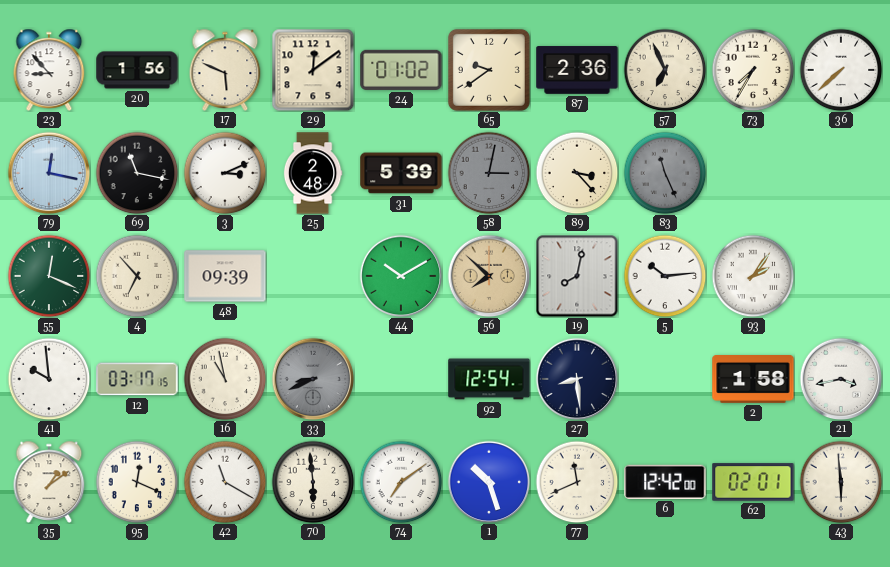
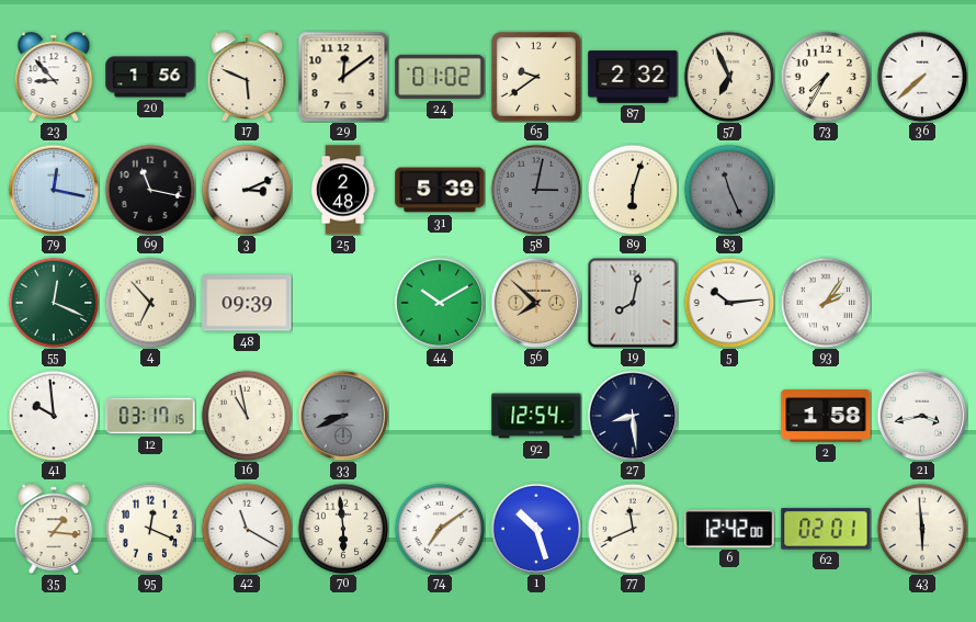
87: 2:36 -> 2:32
89: 3:23 -> 6:03
35: 1:09 -> 1:16
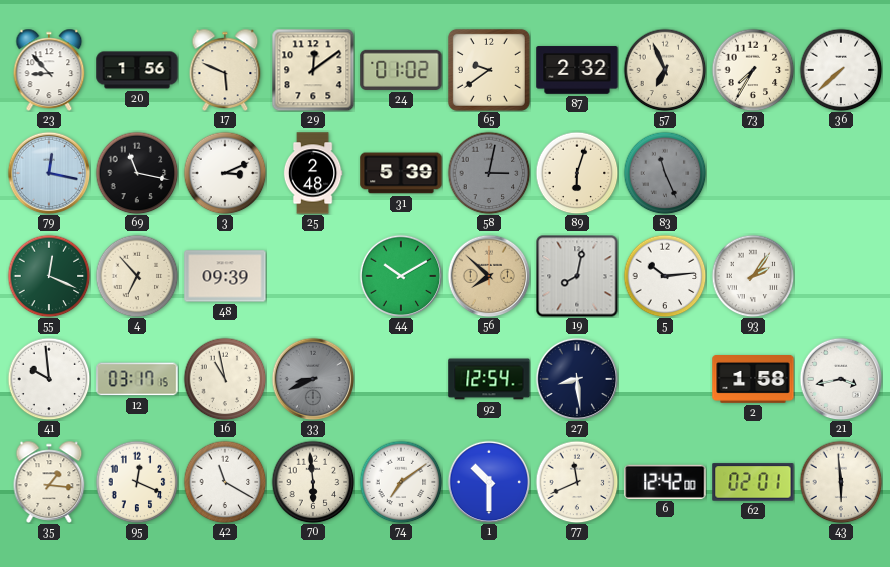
1: 10:27 -> 10:30
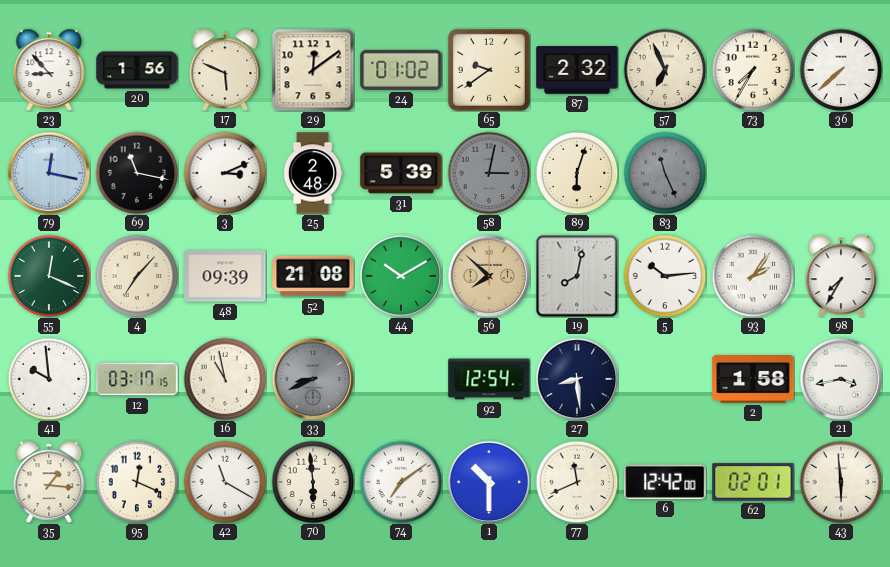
4: 6:53 -> 7:07
52: none -> 21:08
98: none -> 7:35
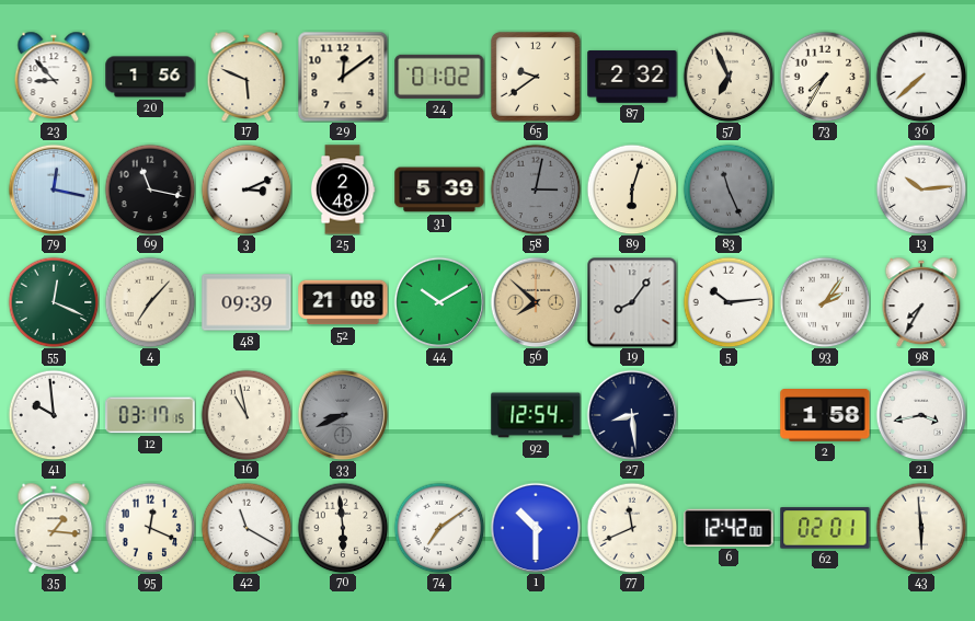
13: none -> 10:14
19: 8:02 -> 8:06
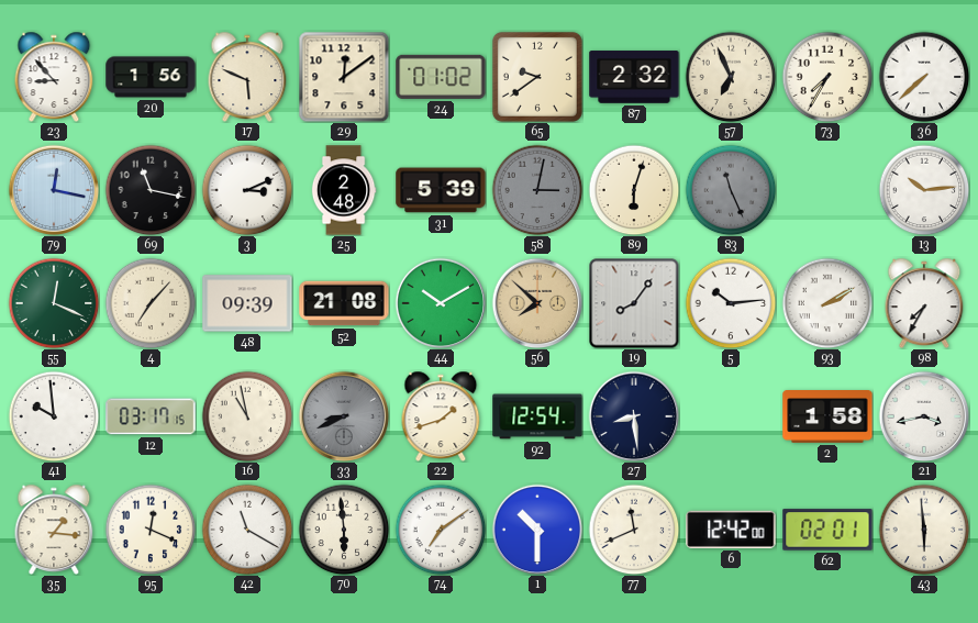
93: 2:06 -> 2:10
22: none -> 1:42
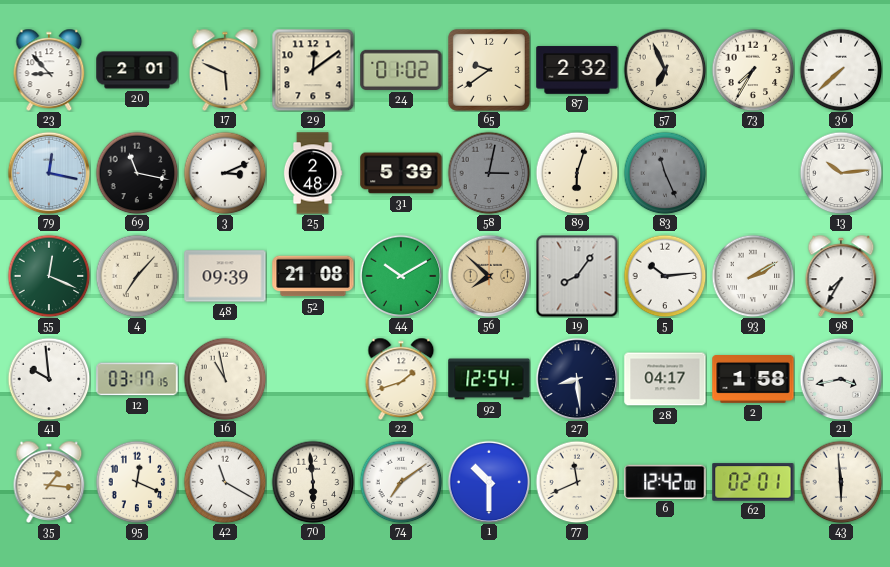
20: 1:56 -> 2:01
33: 8:41 -> none
28: none -> 04:17
